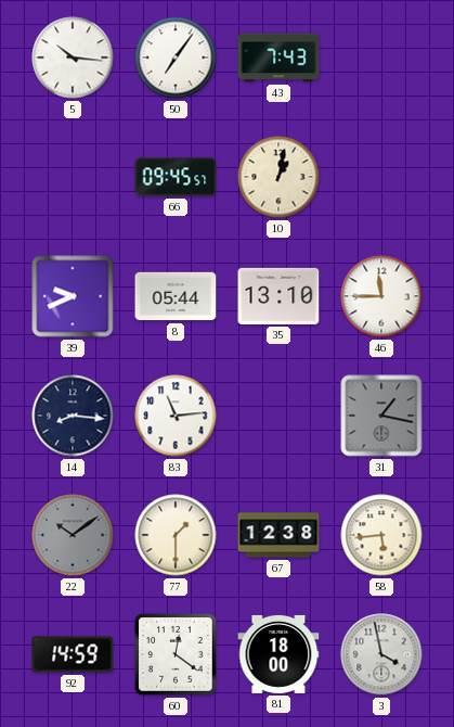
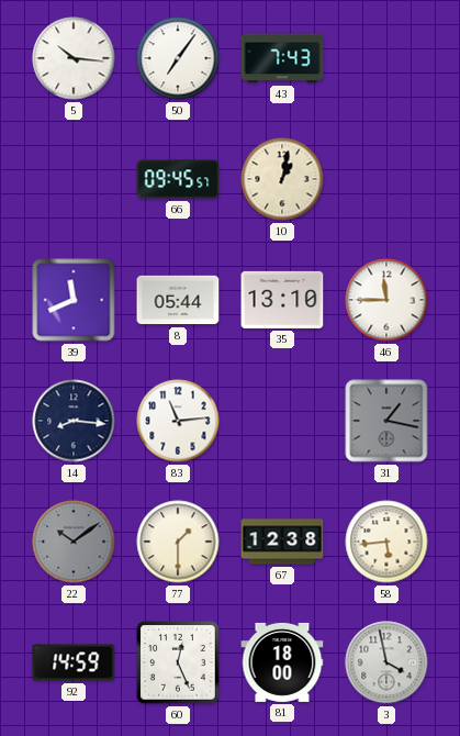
39: 9:41 -> 11:41
60: 12:21 -> 12:26
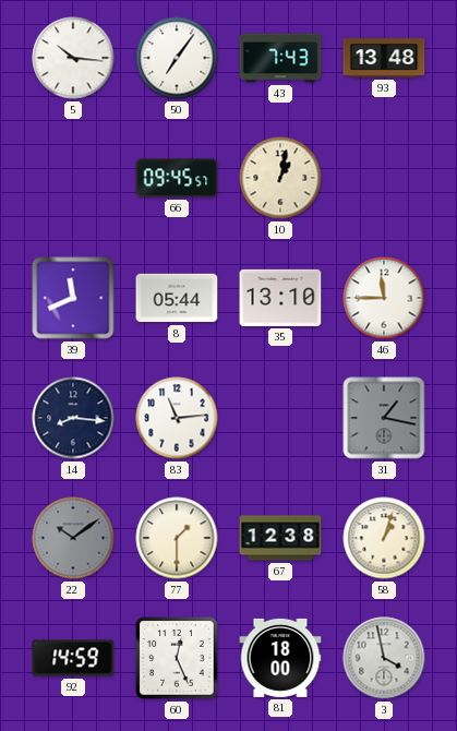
93: none -> 13:48
58: 5:44 -> 1:03
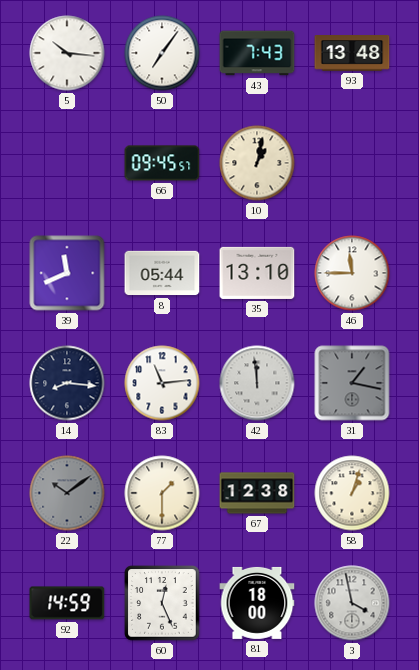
42: none -> 11:59
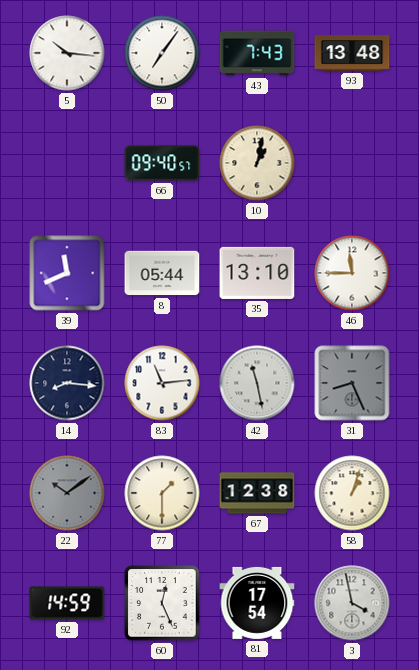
66: 09:45 -> 09:40
42: 11:59 -> 11:28
31: 1:17 -> 8:26
81: 18:00 -> 17:54
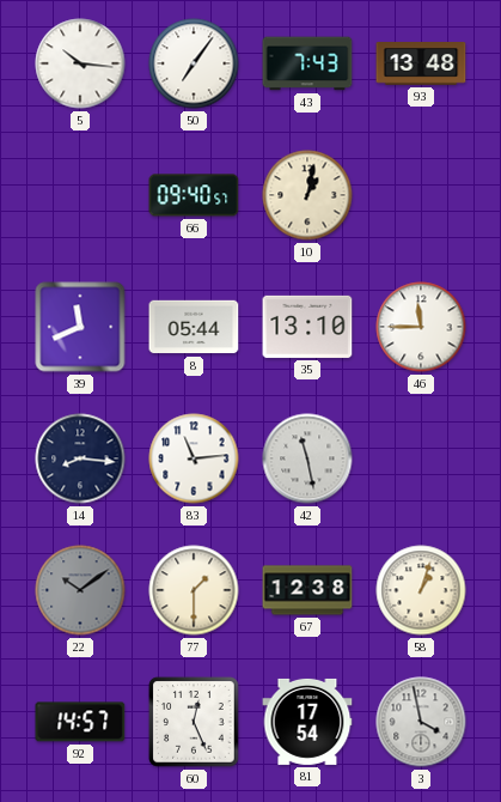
31: 8:26 -> none
92: 14:59 -> 14:57
